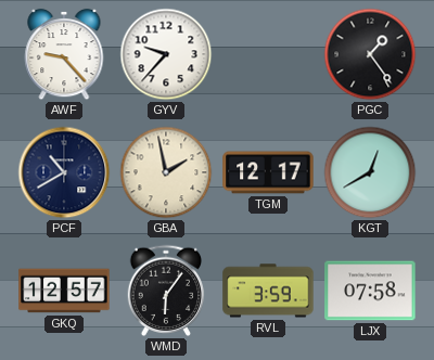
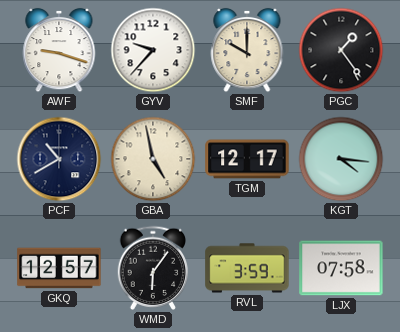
AWF: 9:23 -> 9:18
SMF: none -> 10:00
GBA: 1:58 -> 4:58
KGT: 12:40 -> 4:16
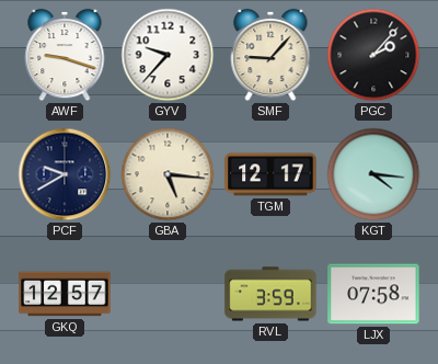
SMF: 10:00 -> 9:07
PGC: 1:24 -> 2:07
PCF: 10:40 -> 9:40
GBA: 4:58 -> 5:16
WMD: 6:06 -> none
